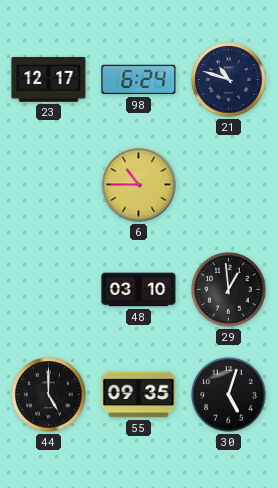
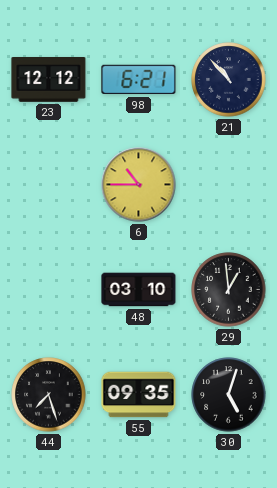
23: 12:17 -> 12:12
98: 6:24 -> 6:21
21: 10:48 -> 10:53
44: 5:00 -> 7:27
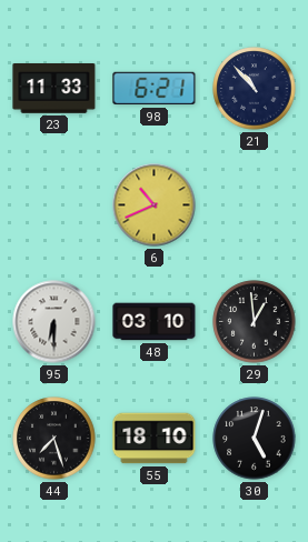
23: 12:12 -> 11:33
6: 10:45 -> 10:41
95: none -> 6:30
55: 09:35 -> 18:10
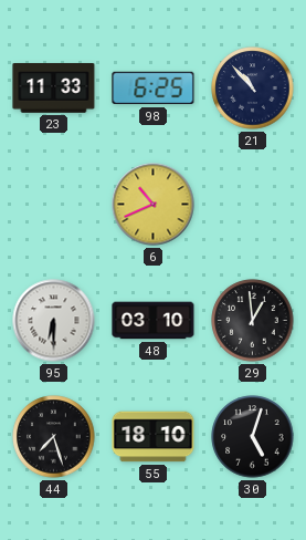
98: 6:21 -> 6:25
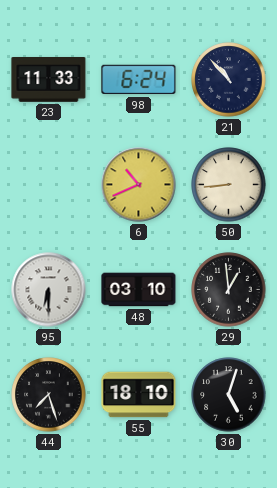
98: 6:25 -> 6:24
50: none -> 8:44
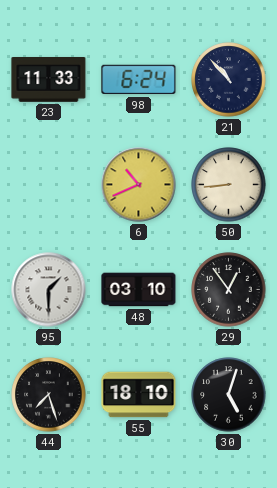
95: 6:30 -> 1:30
29: 12:59 -> 12:54
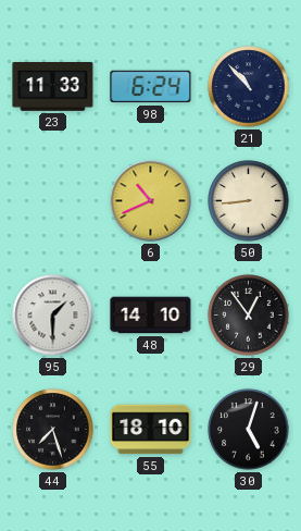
48: 03:10 -> 14:10
